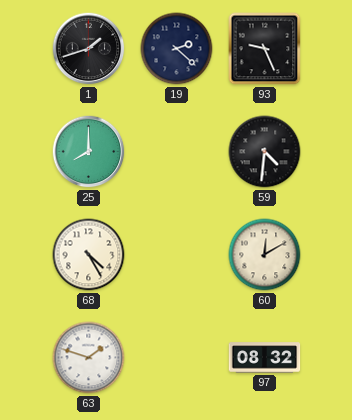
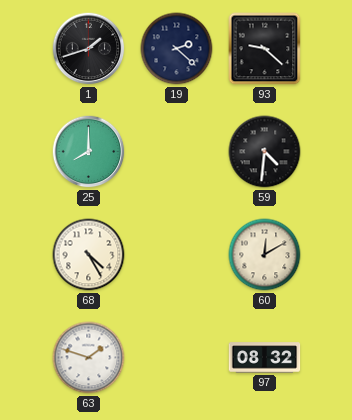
93: 9:26 -> 9:22
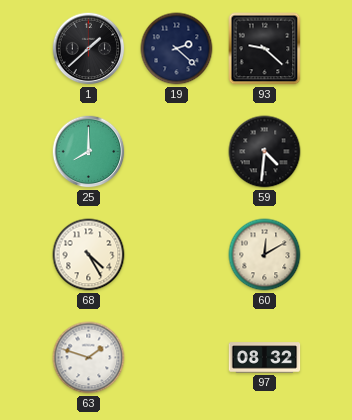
1: 1:42 -> 1:38
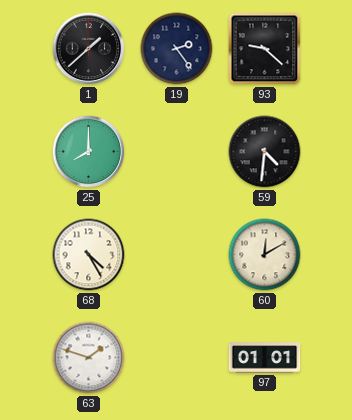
19: 2:22 -> 2:24
97: 08:32 -> 01:01
